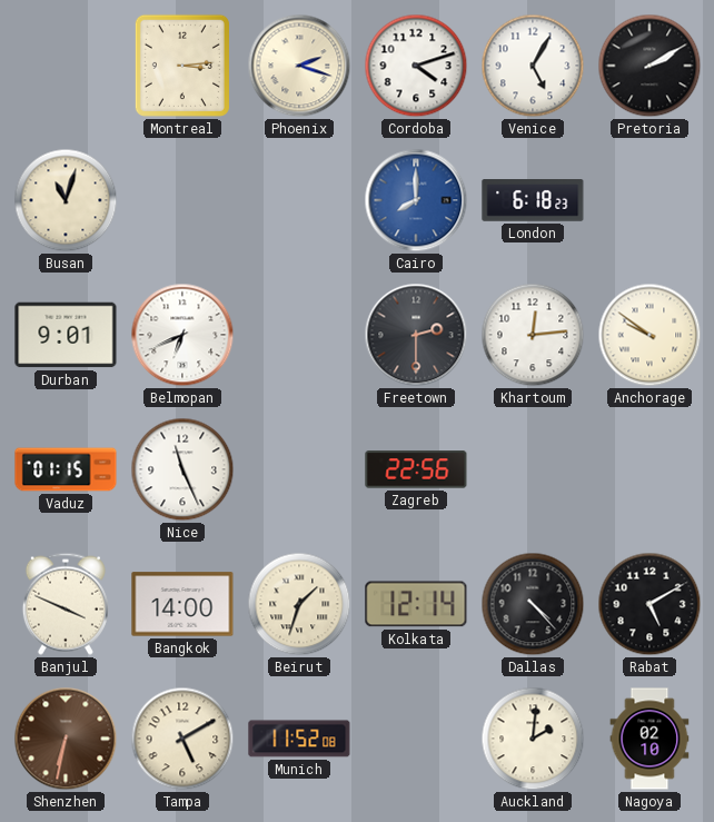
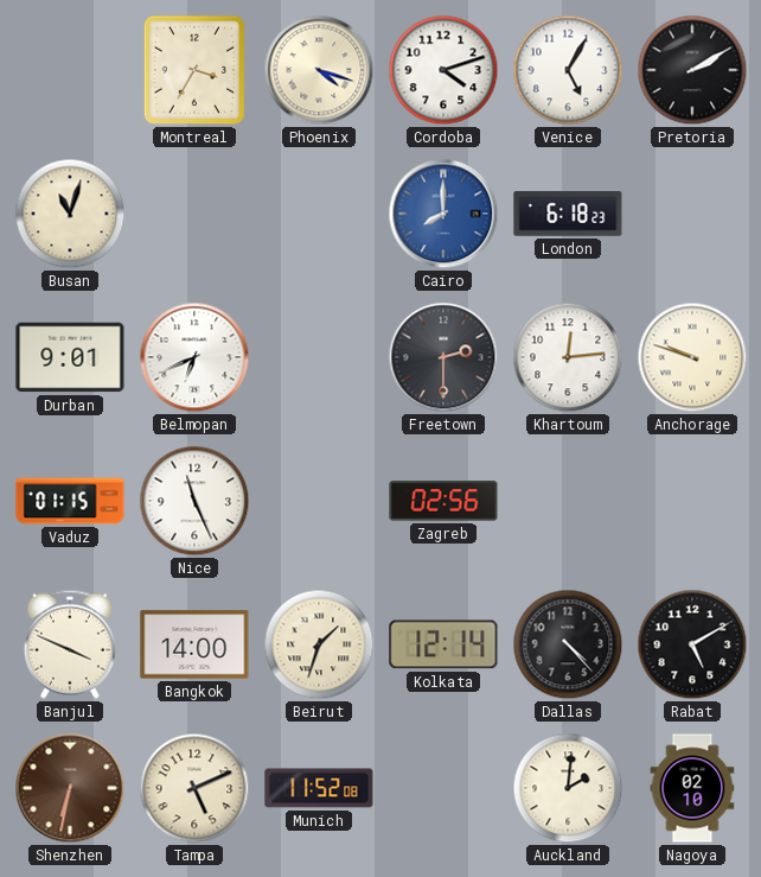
Montreal: 3:14 -> 3:35
Phoenix: 2:18 -> 4:18
Anchorage: 9:51 -> 9:48
Zagreb: 22:56 -> 02:56
Tampa: 5:10 -> 5:11
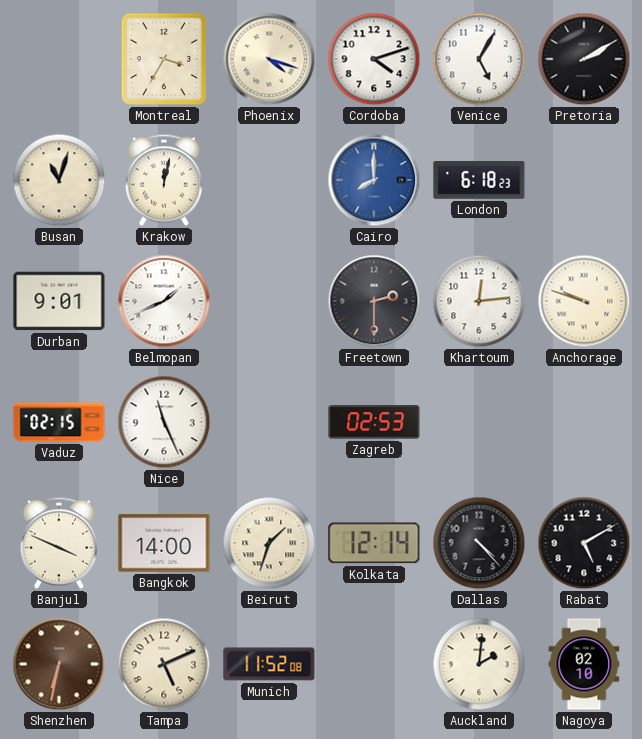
Krakow: none -> 12:02
Belmopan: 6:41 -> 1:41
Vaduz: 01:15 -> 02:15
Zagreb: 02:56 -> 02:53
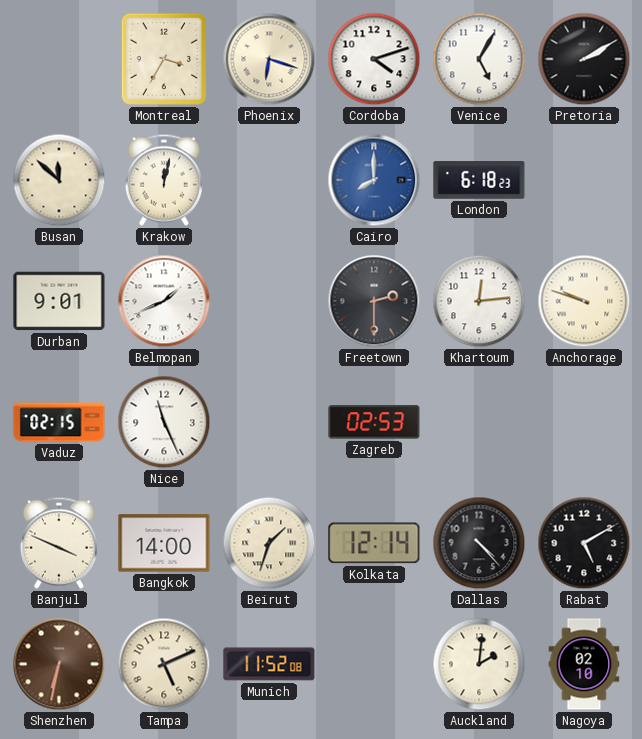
Phoenix: 4:18 -> 6:18
Busan: 11:03 -> 11:52
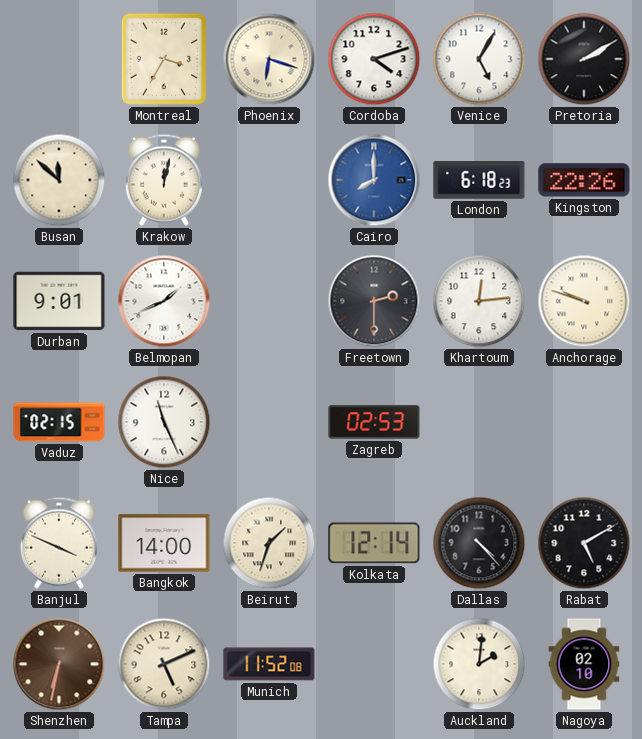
Kingston: none -> 22:26
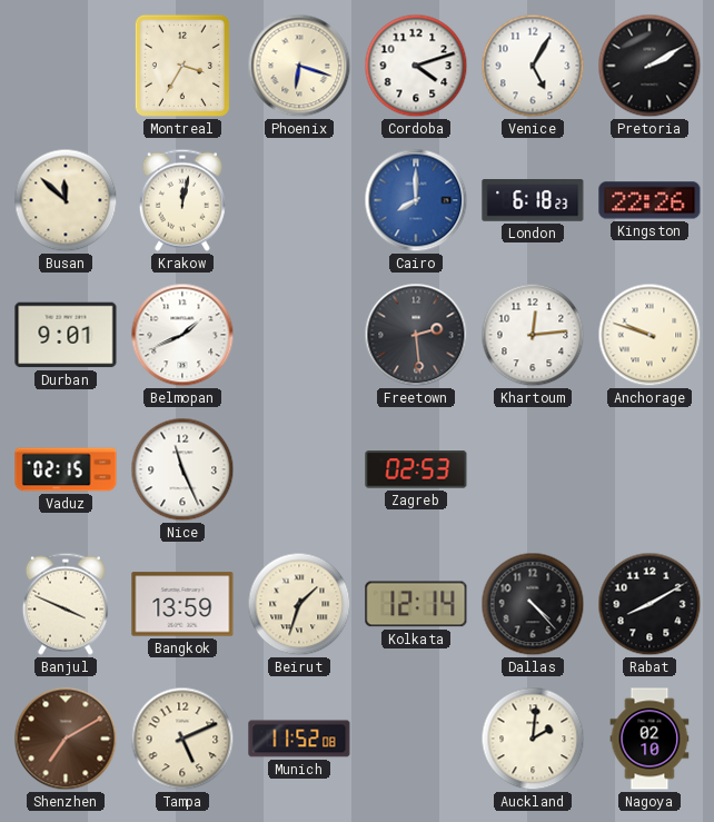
Freetown: 2:30 -> 2:29
Bangkok: 14:00 -> 13:59
Rabat: 5:10 -> 8:10
Shenzhen: 6:32 -> 7:10
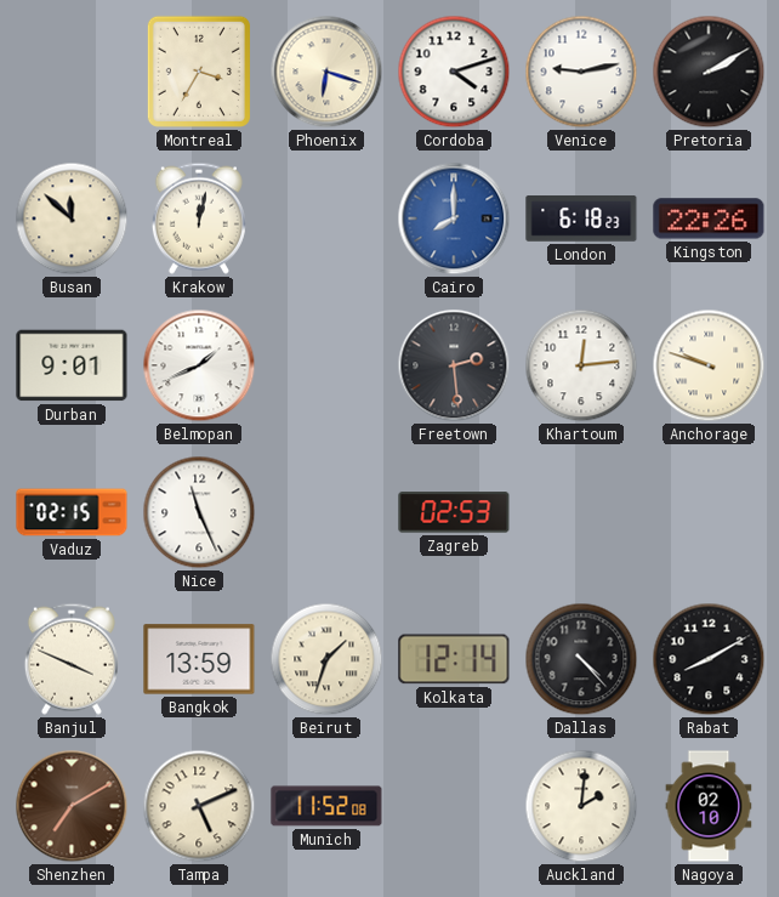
Venice: 5:05 -> 9:13
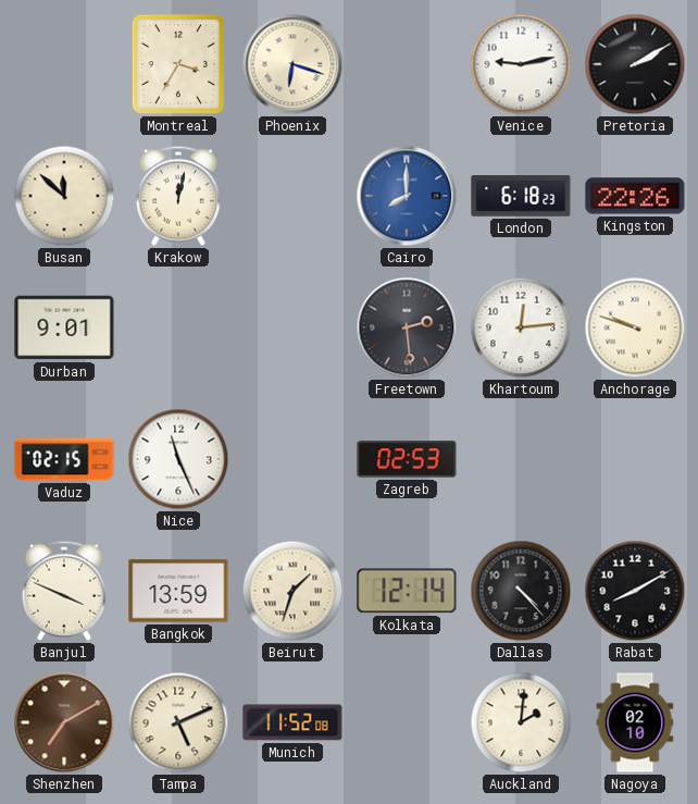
Cordoba: 4:12 -> none
Belmopan: 1:41 -> none
